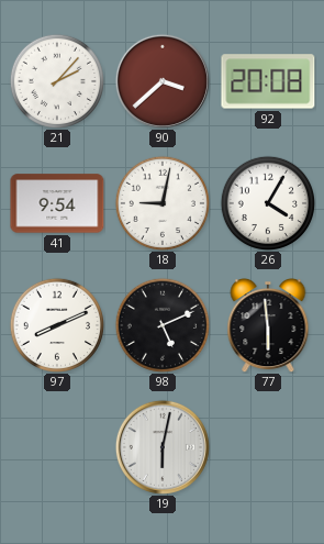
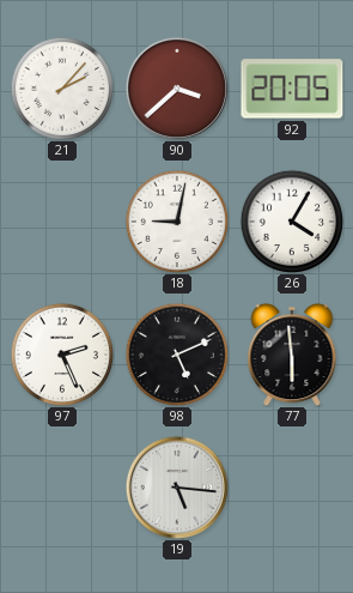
92: 20:08 -> 20:05
41: 9:54 -> none
97: 8:11 -> 2:26
19: 6:02 -> 5:16
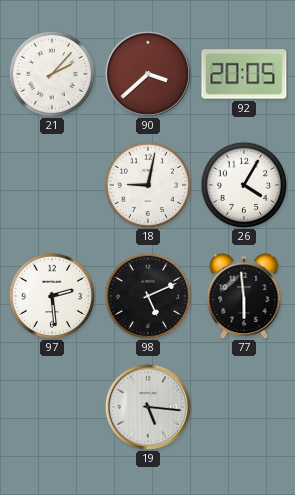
97: 2:26 -> 2:29
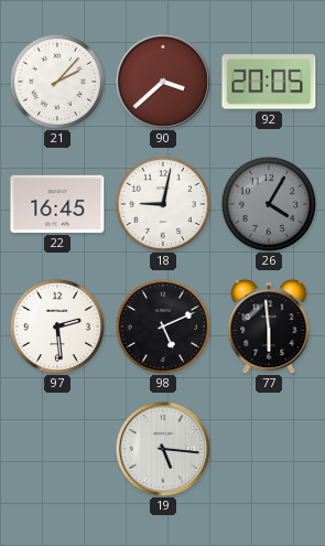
22: none -> 16:45
26 dial: white -> grey
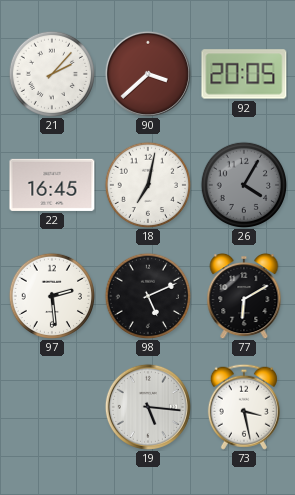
18: 9:02 -> 7:02
77: 5:59 -> 6:10
73: none -> 3:28
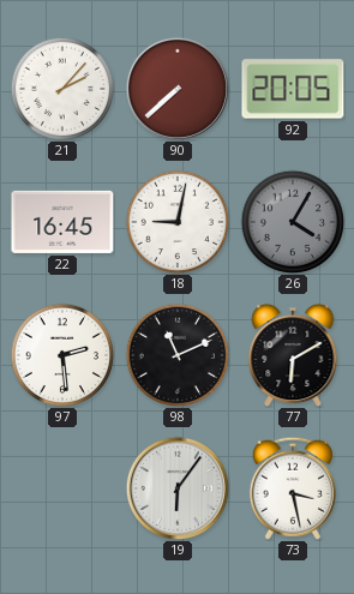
90: 3:38 -> 7:38
18: 7:02 -> 9:02
98: 5:11 -> 11:11
19: 5:16 -> 6:06
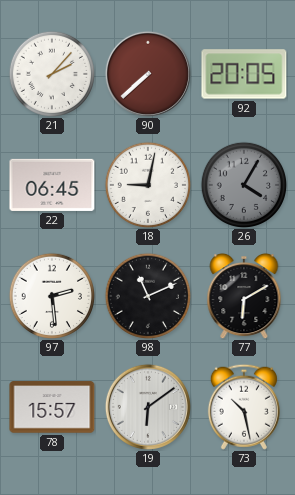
22: 16:45 -> 06:45
78: none -> 15:57
19: 6:06 -> 6:09
73: 3:28 -> 10:28
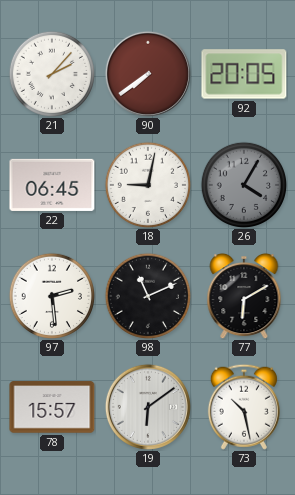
90: 7:38 -> 7:39
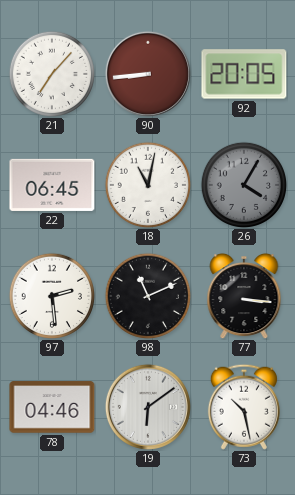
21: 2:07 -> 7:07
90: 7:39 -> 8:44
18: 9:02 -> 11:02
77: 6:10 -> 3:16
78: 15:57 -> 04:46
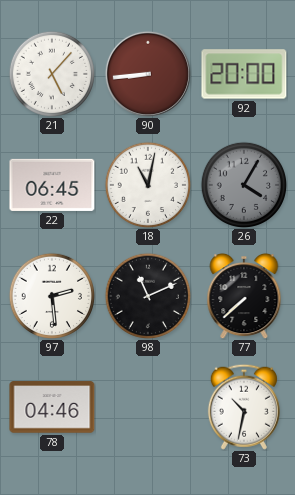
21: 7:07 -> 5:07
92: 20:05 -> 20:00
77: 3:16 -> 7:38
19: 6:09 -> none
73: 10:28 -> 10:32
